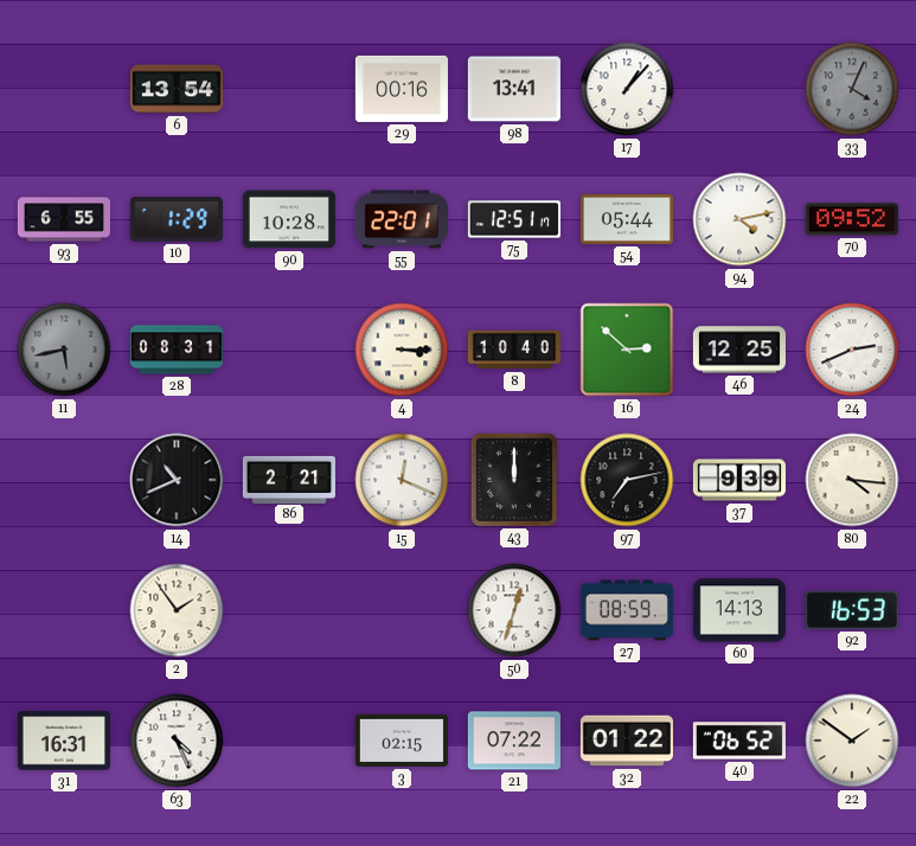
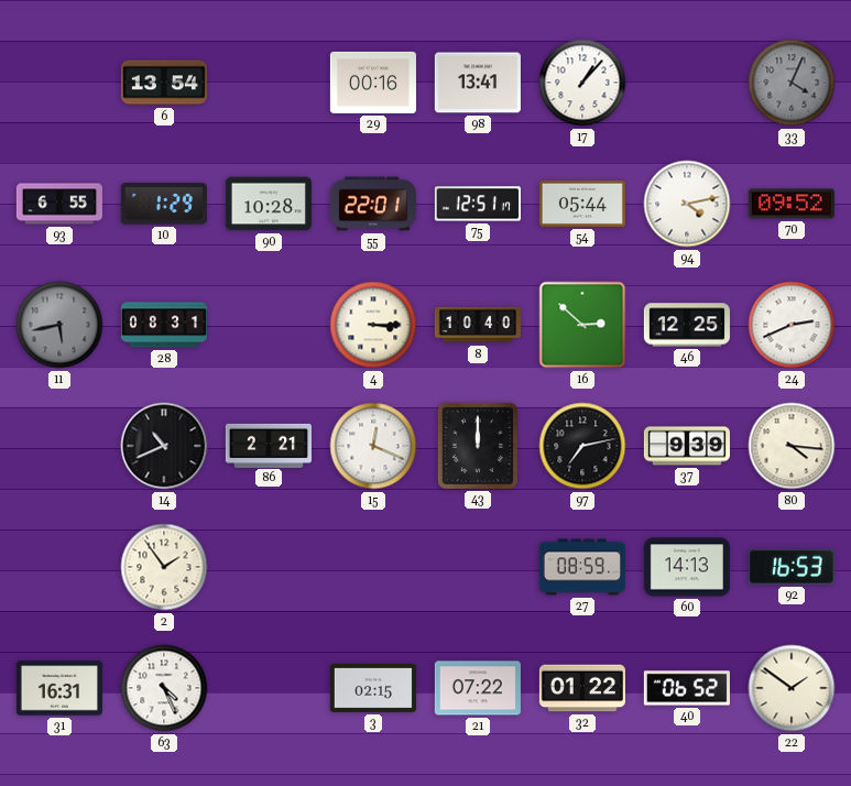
50: 12:33 -> none
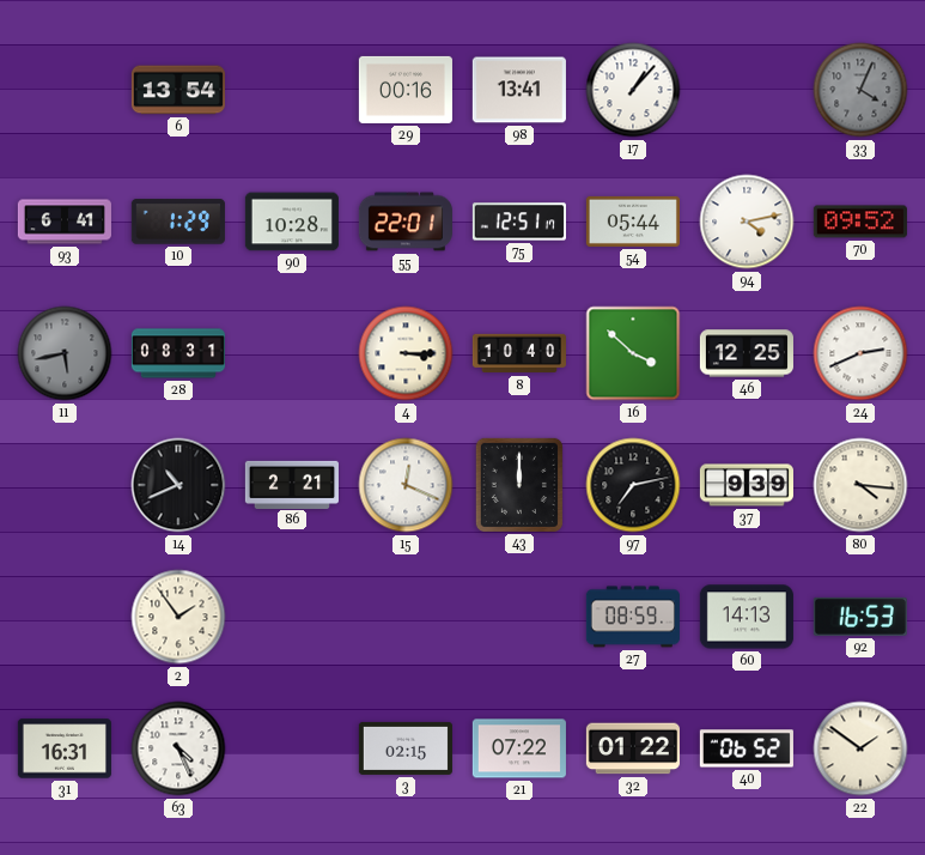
93: 6:55 -> 6:41
16: 2:52 -> 3:52
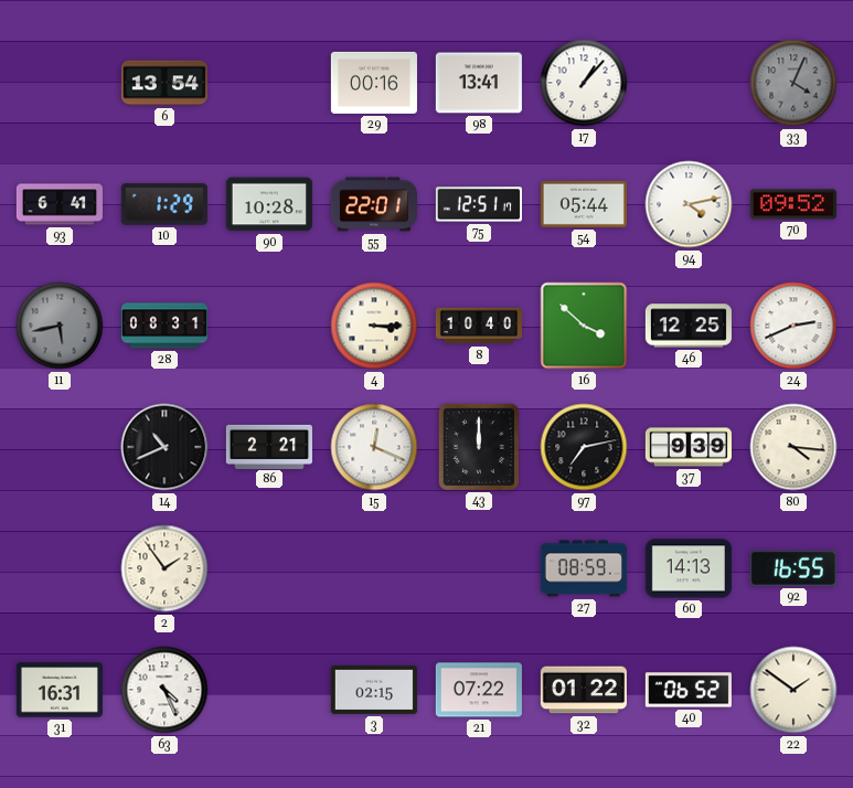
92: 16:53 -> 16:55
